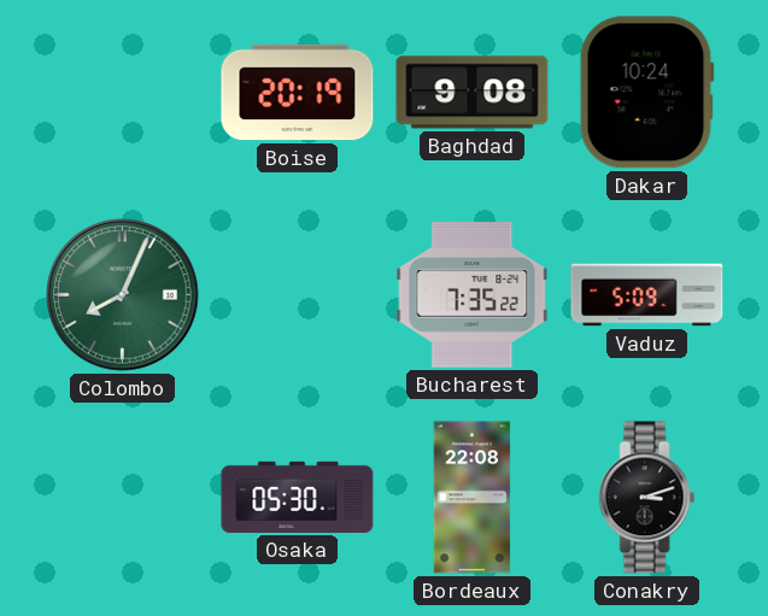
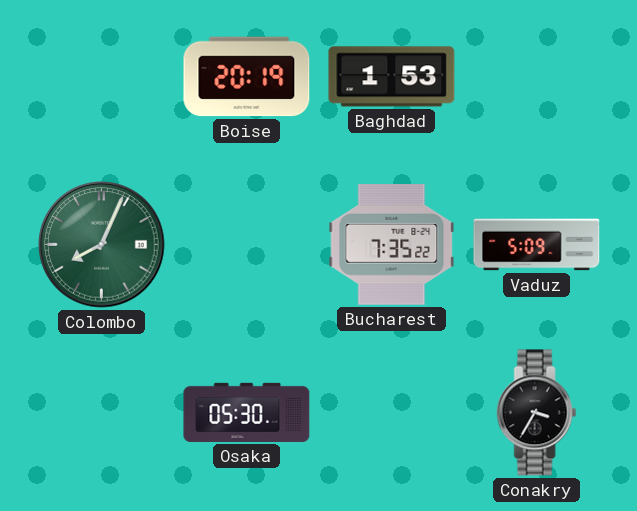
Baghdad: 9:08 -> 1:53
Dakar: 10:24 -> none
Bordeaux: 22:08 -> none
Conakry: 3:12 -> 3:35
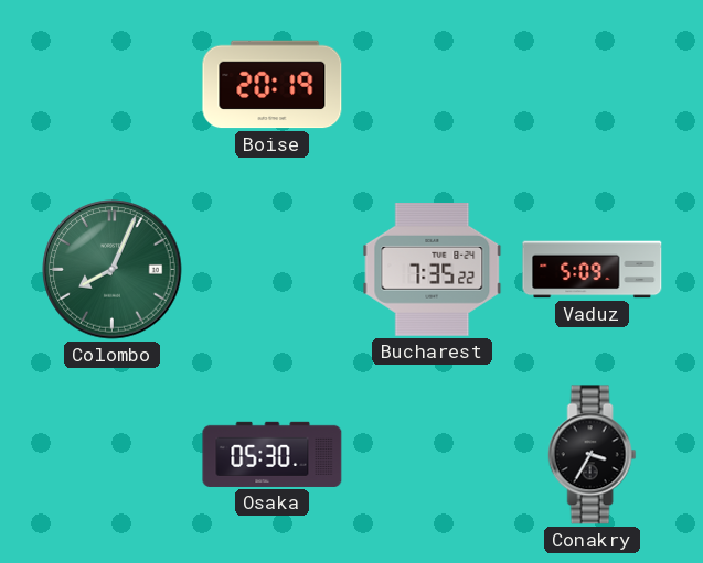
Baghdad: 1:53 -> none
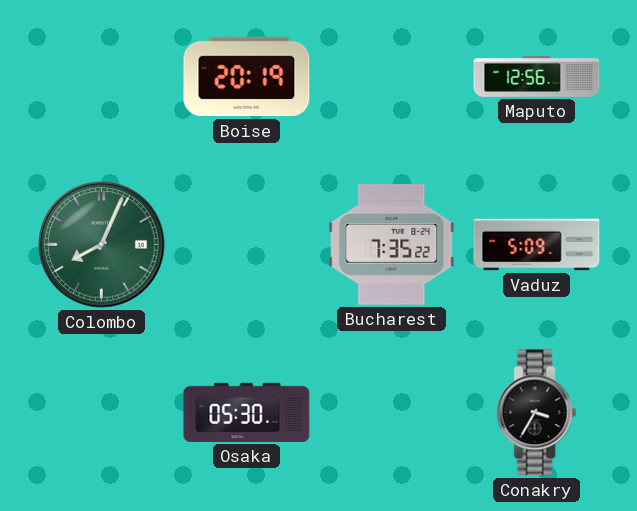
Maputo: none -> 12:56
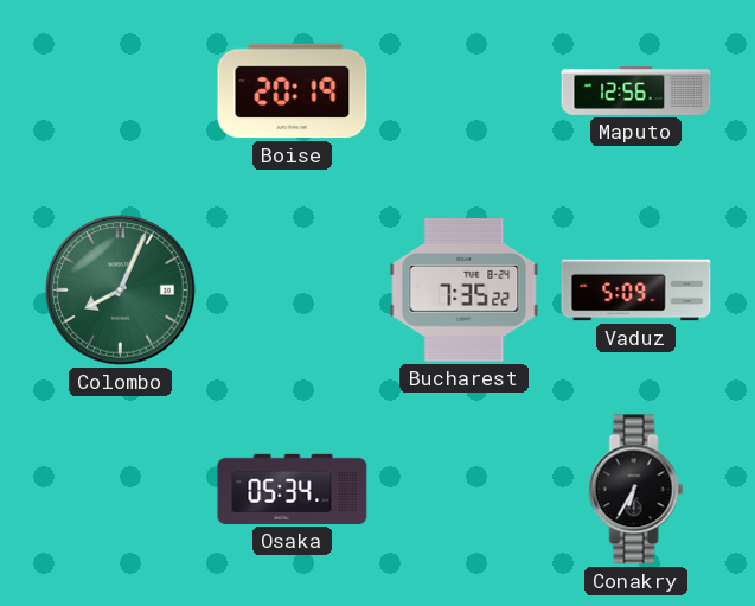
Osaka: 05:30 -> 05:34
Conakry: 3:35 -> 6:35
